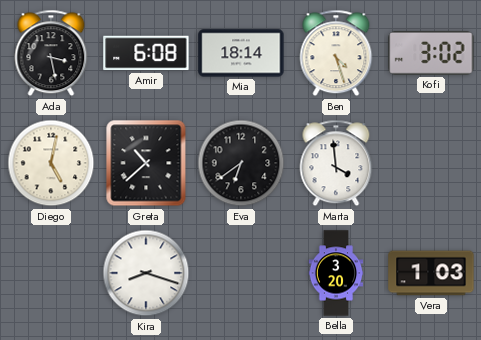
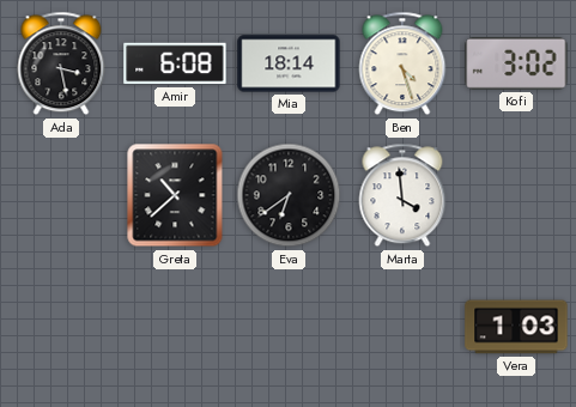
Diego: 5:02 -> none
Kira: 8:18 -> none
Bella: 3:20 -> none
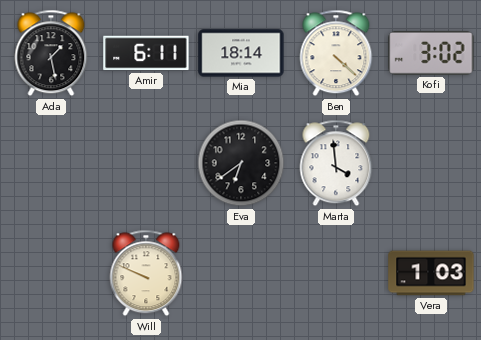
Ada: 3:28 -> 1:28
Amir: 6:08 -> 6:11
Ben: 4:27 -> 4:22
Greta: 10:38 -> none
Will: none -> 9:49
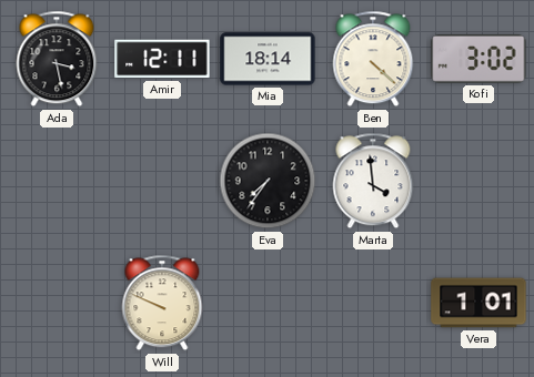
Ada: 1:28 -> 3:28
Amir: 6:11 -> 12:11
Eva: 6:39 -> 7:36
Vera: 1:03 -> 1:01
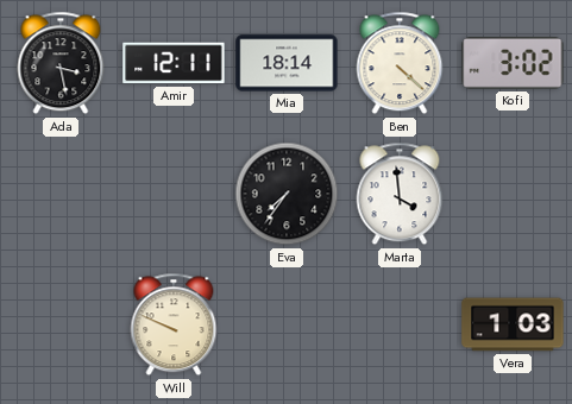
Vera: 1:01 -> 1:03
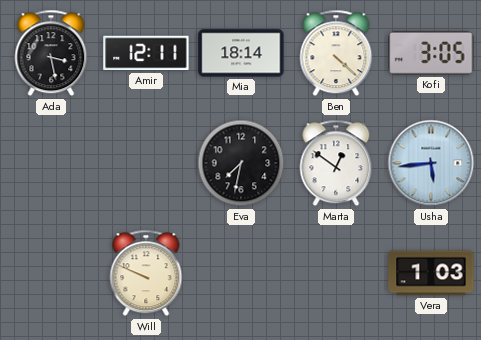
Kofi: 3:02 -> 3:05
Eva: 7:36 -> 7:32
Marta: 3:59 -> 12:51
Usha: none -> 5:44
